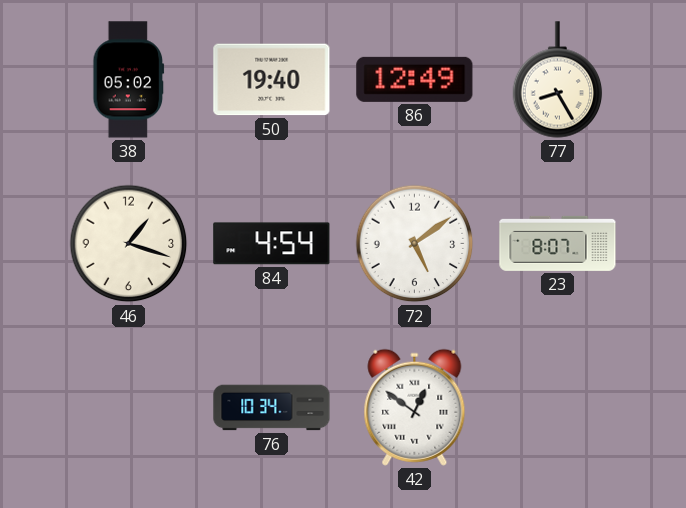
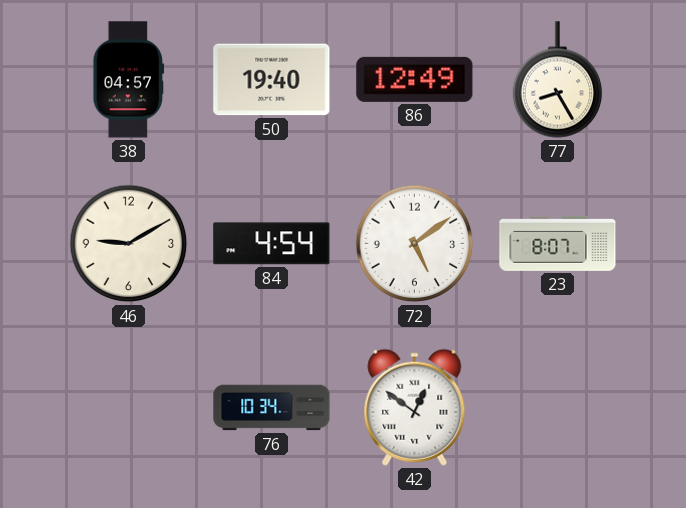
38: 05:02 -> 04:57
46: 1:18 -> 9:10
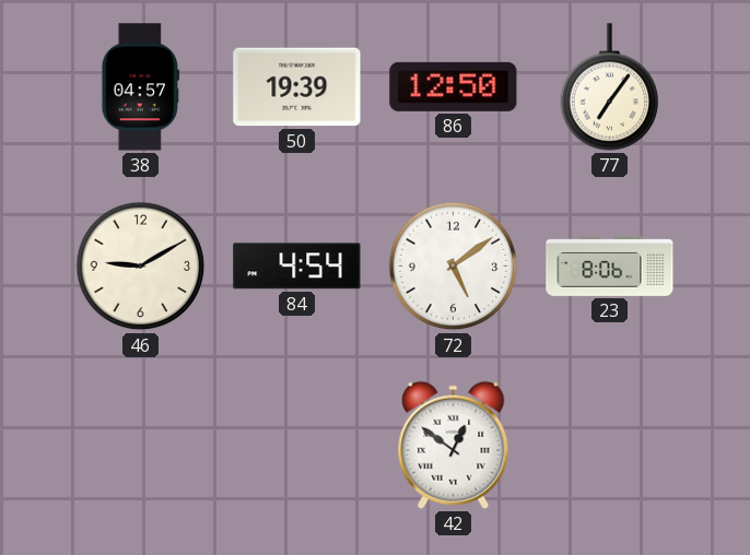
50: 19:40 -> 19:39
86: 12:49 -> 12:50
77: 8:25 -> 7:06
23: 8:07 -> 8:06
76: 10:34 -> none
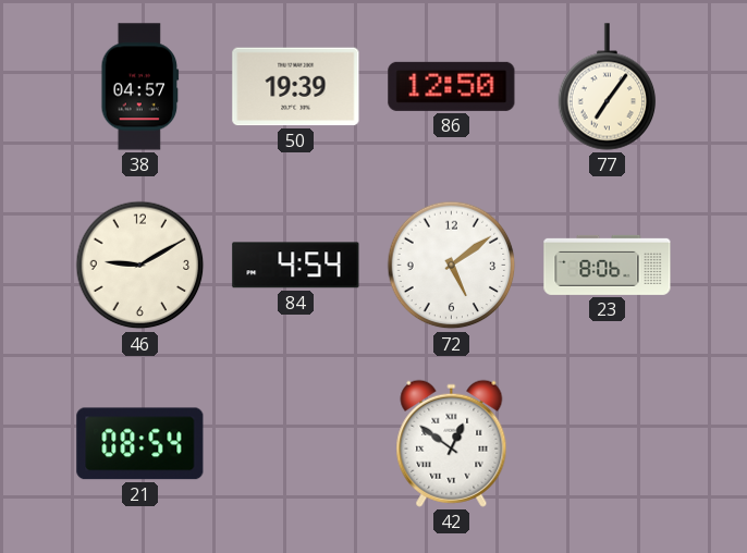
21: none -> 08:54
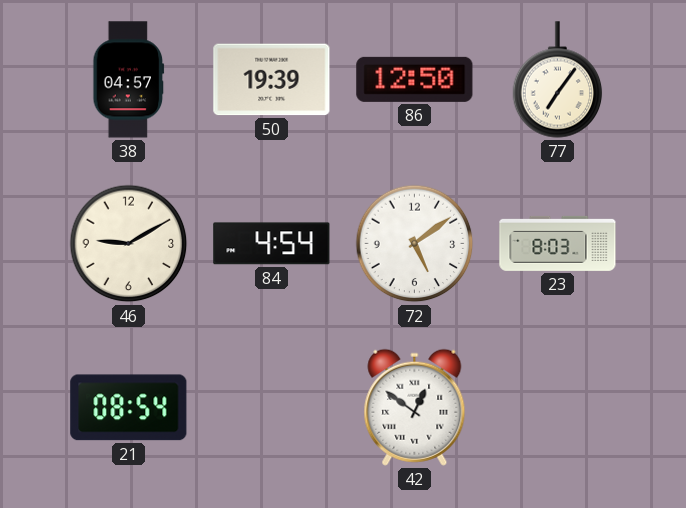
23: 8:06 -> 8:03
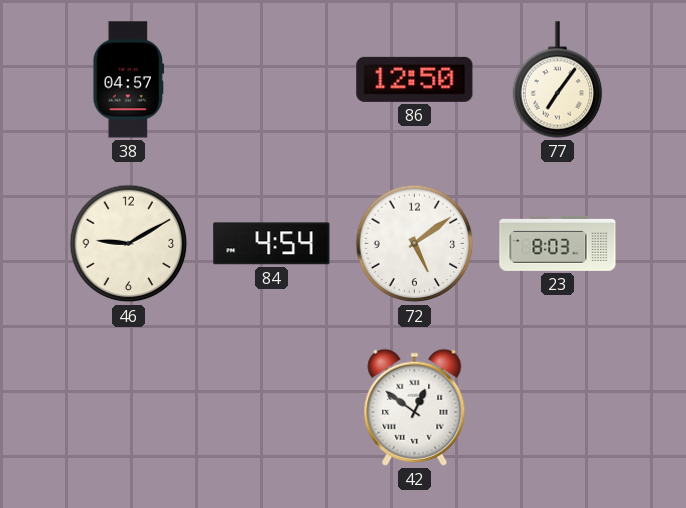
50: 19:39 -> none
21: 08:54 -> none
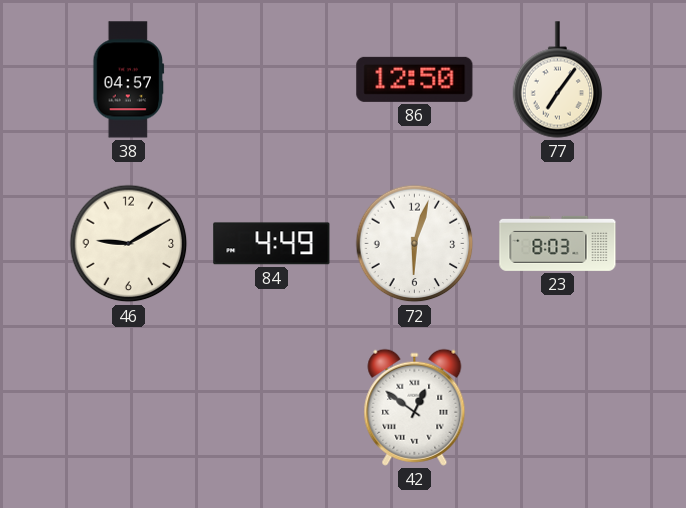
84: 4:54 -> 4:49
72: 5:09 -> 6:03
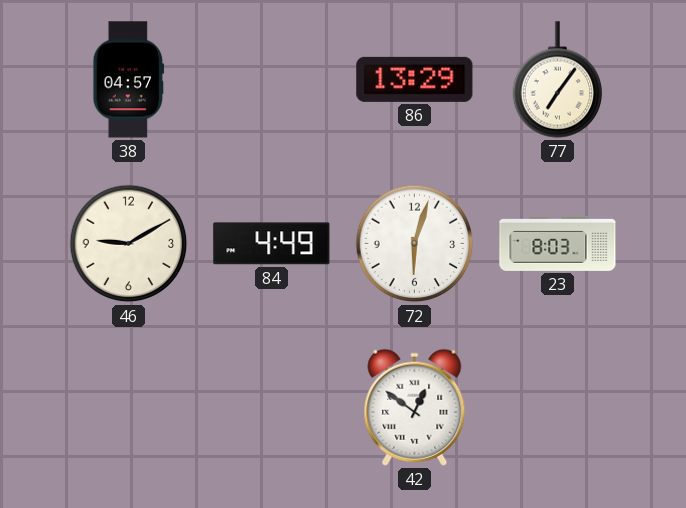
86: 12:50 -> 13:29
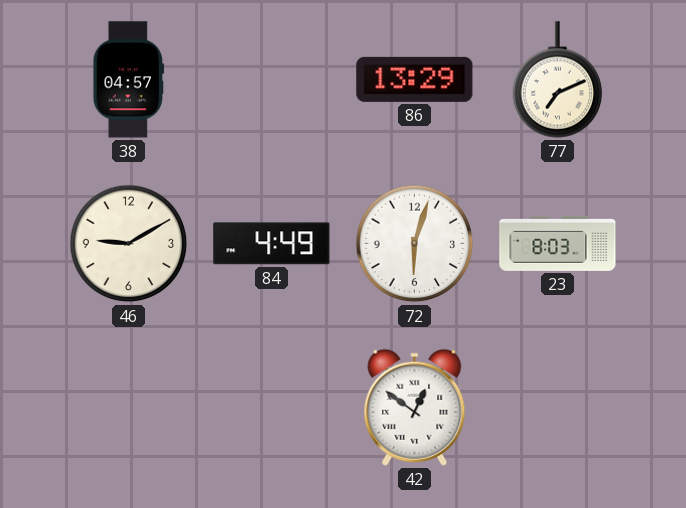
77: 7:06 -> 7:11
